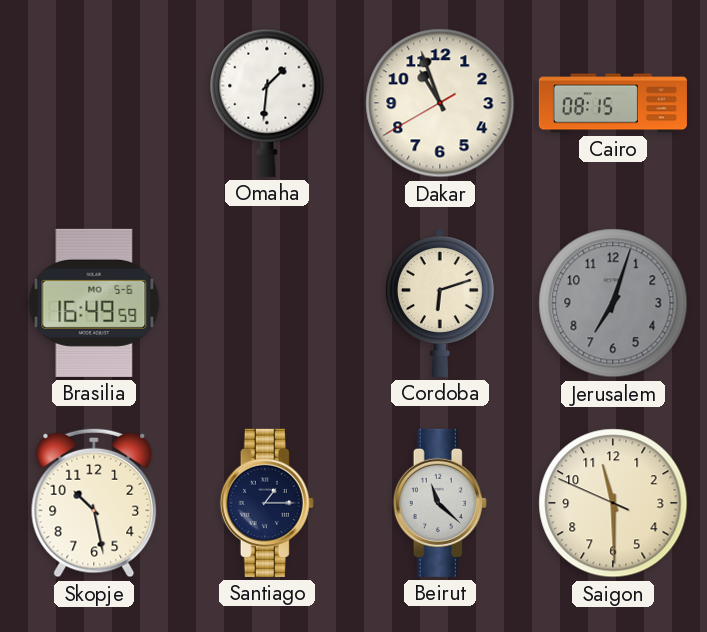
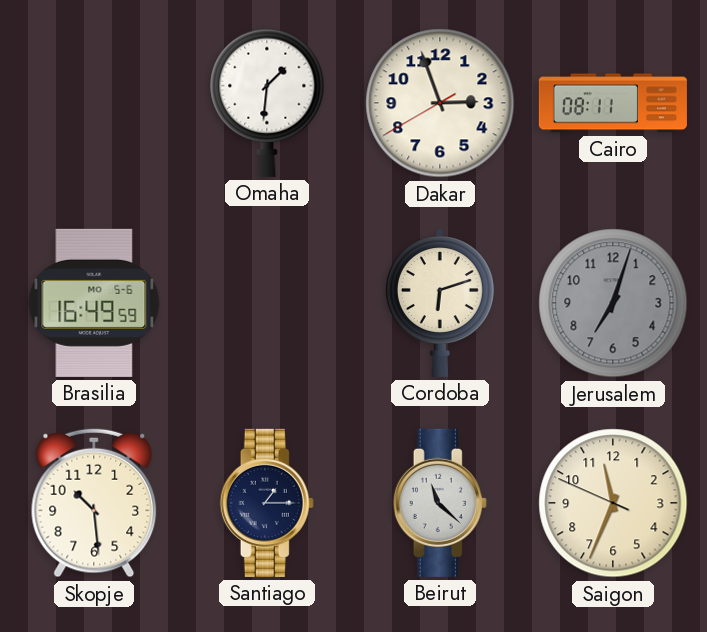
Dakar: 10:56 -> 2:56
Cairo: 08:15 -> 08:11
Skopje: 10:28 -> 10:29
Saigon: 11:29 -> 11:33
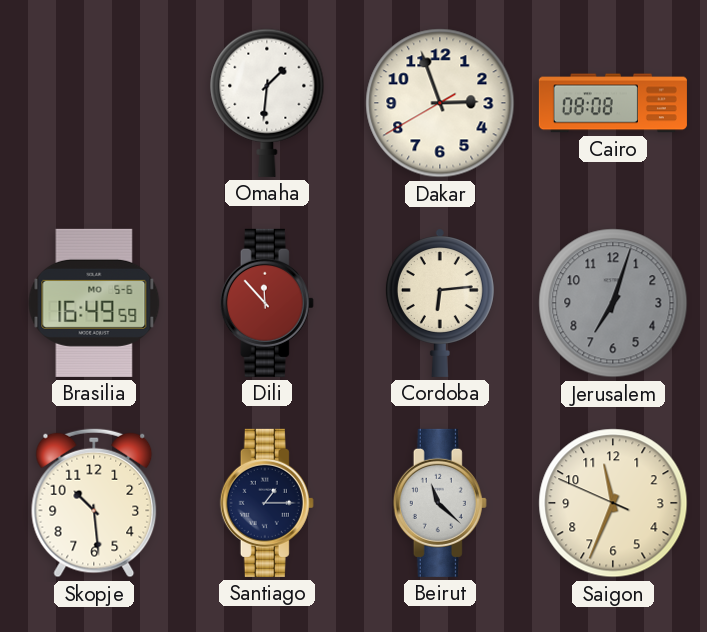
Cairo: 08:11 -> 08:08
Dili: none -> 11:53
Cordoba: 6:12 -> 6:14
